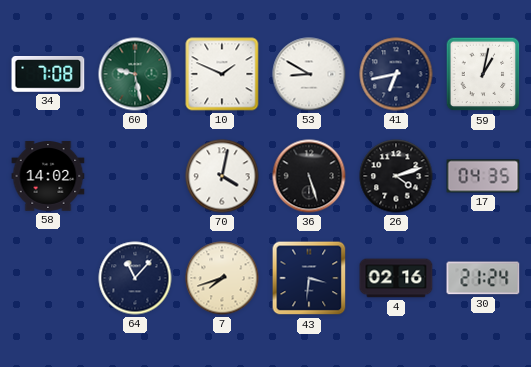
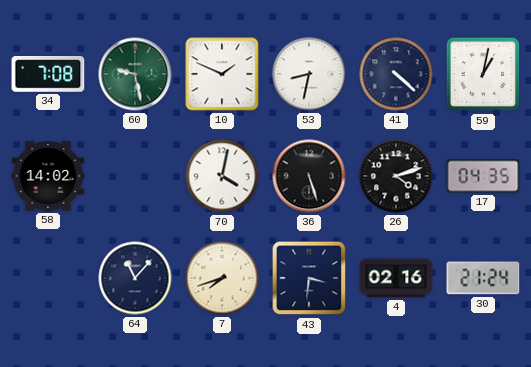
53: 8:50 -> 8:32
41: 6:43 -> 4:22
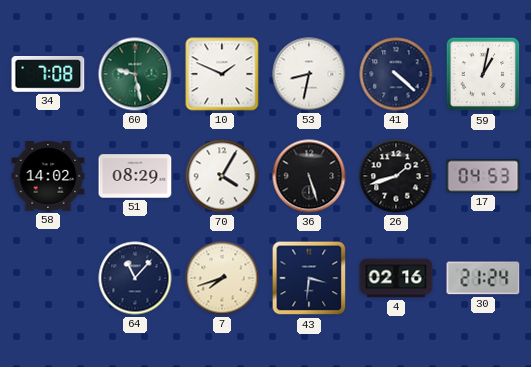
51: none -> 08:29
70: 4:02 -> 4:05
26: 4:12 -> 1:42
17: 04:35 -> 04:53
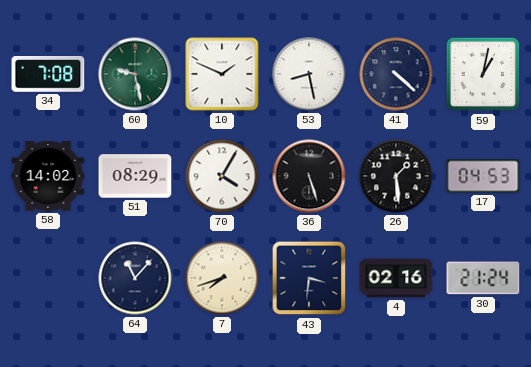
53: 8:32 -> 8:28
26: 1:42 -> 1:29
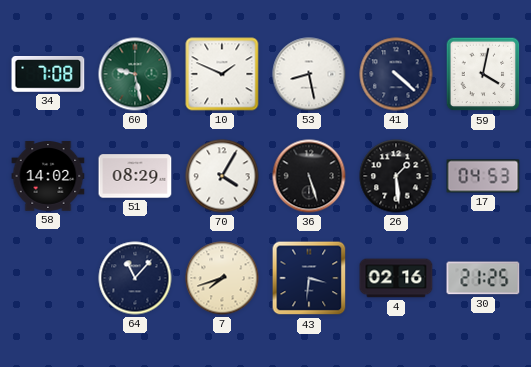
59: 1:02 -> 4:02
30: 21:24 -> 21:25
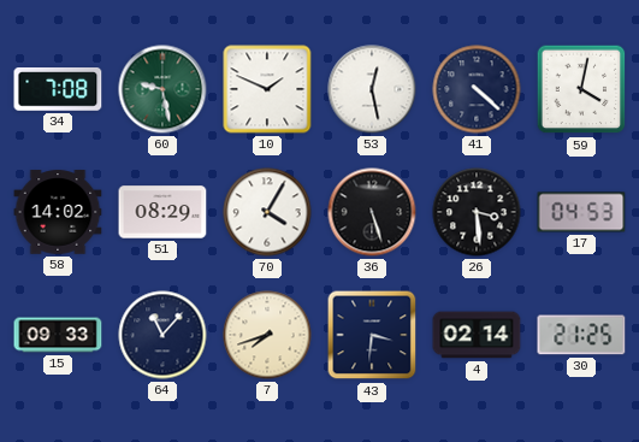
53: 8:28 -> 12:28
26: 1:29 -> 3:29
15: none -> 09:33
4: 02:16 -> 02:14
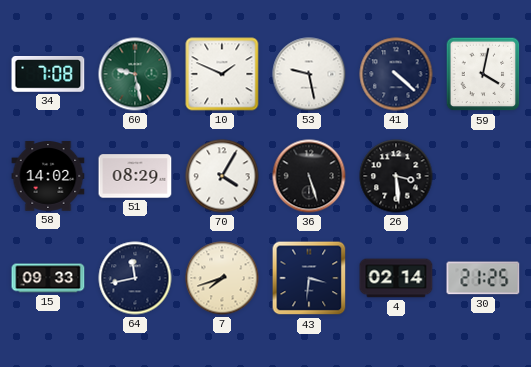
53: 12:28 -> 9:28
17: 04:53 -> none
64: 11:07 -> 11:43
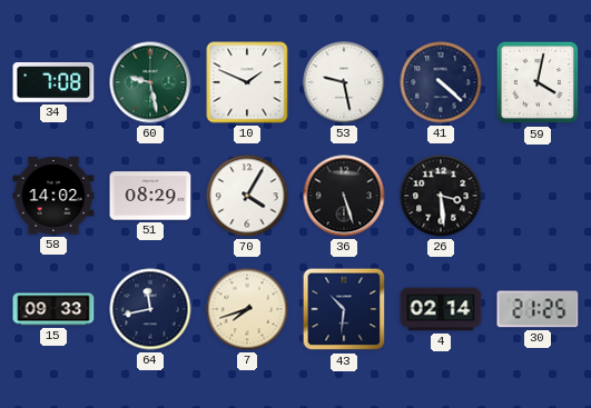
43: 3:31 -> 10:31
